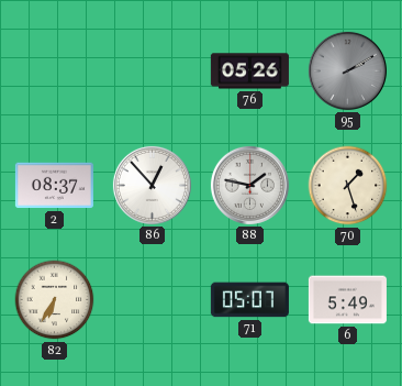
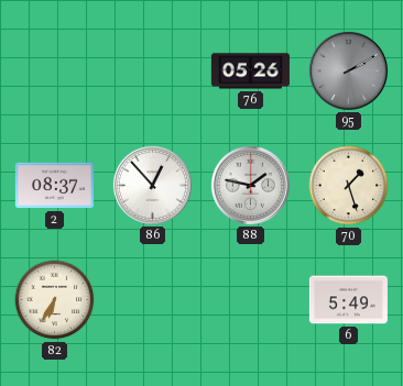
71: 05:07 -> none
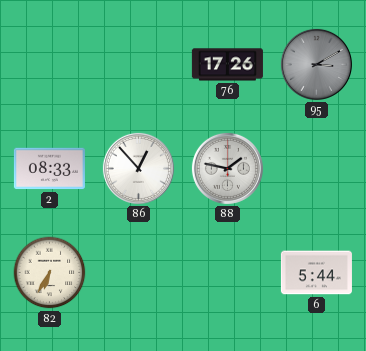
76: 05:26 -> 17:26
95: 2:10 -> 3:10
2: 08:37 -> 08:33
70: 1:27 -> none
6: 5:49 -> 5:44
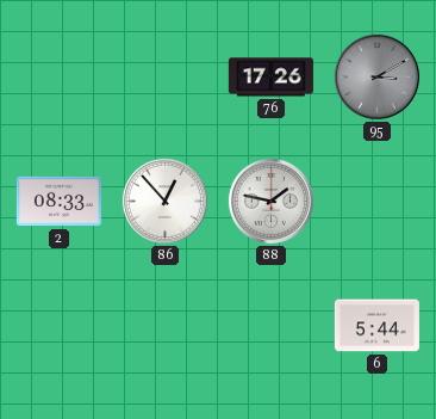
82: 6:35 -> none
